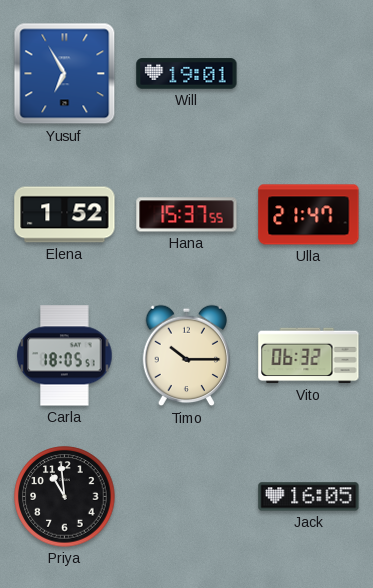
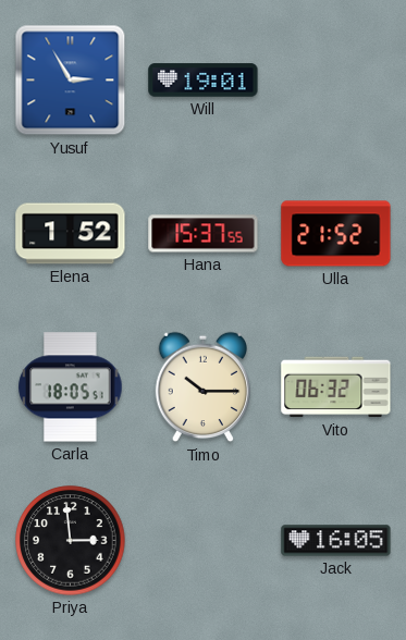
Yusuf: 6:55 -> 2:55
Ulla: 21:47 -> 21:52
Priya: 10:59 -> 2:59
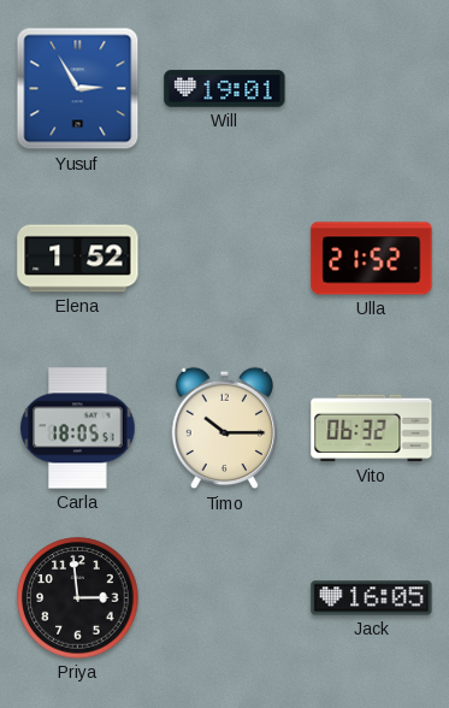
Hana: 15:37 -> none
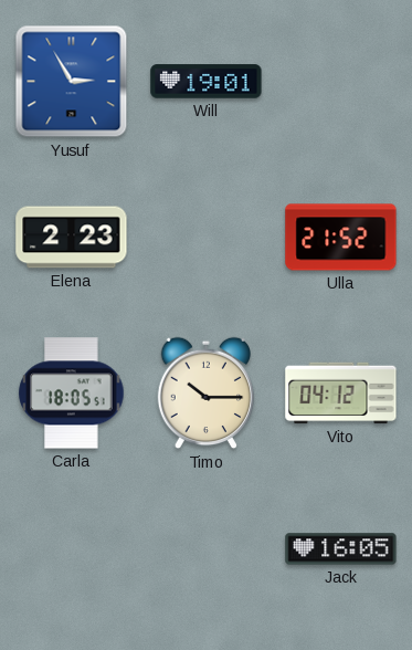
Elena: 1:52 -> 2:23
Vito: 06:32 -> 04:12
Priya: 2:59 -> none
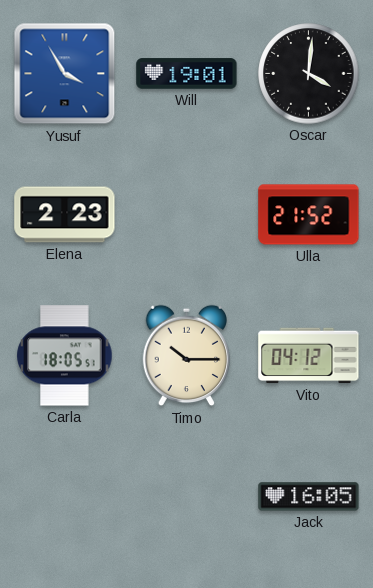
Yusuf: 2:55 -> 3:55
Oscar: none -> 4:01
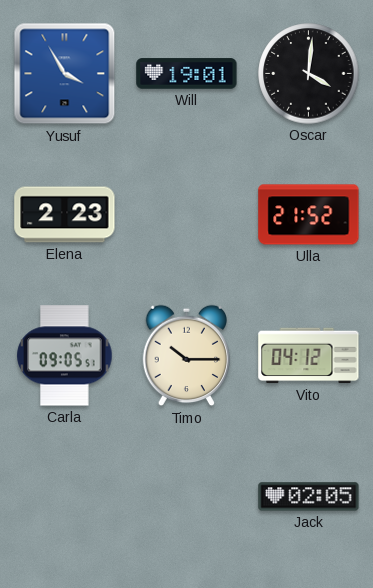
Carla: 18:05 -> 09:05
Jack: 16:05 -> 02:05
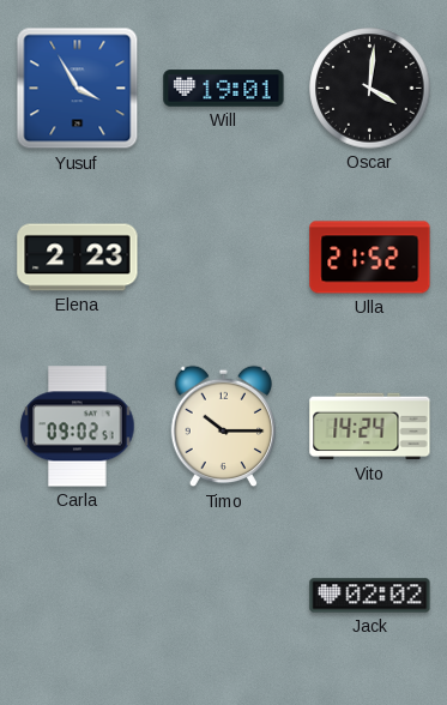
Carla: 09:05 -> 09:02
Vito: 04:12 -> 14:24
Jack: 02:05 -> 02:02
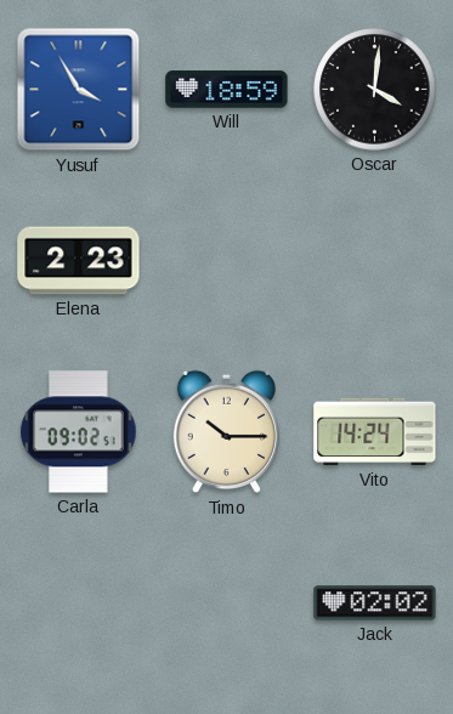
Will: 19:01 -> 18:59
Ulla: 21:52 -> none
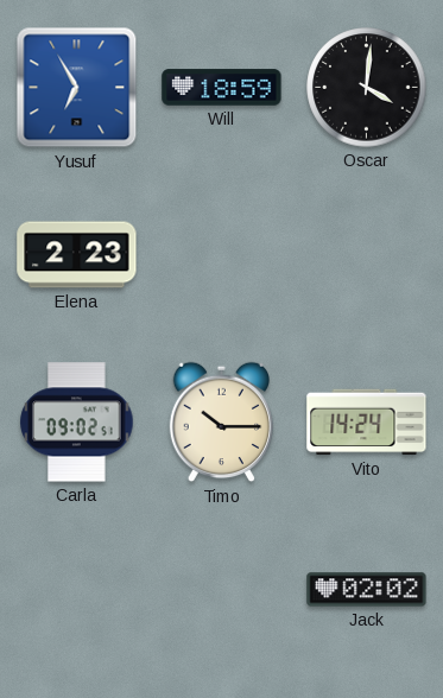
Yusuf: 3:55 -> 6:55
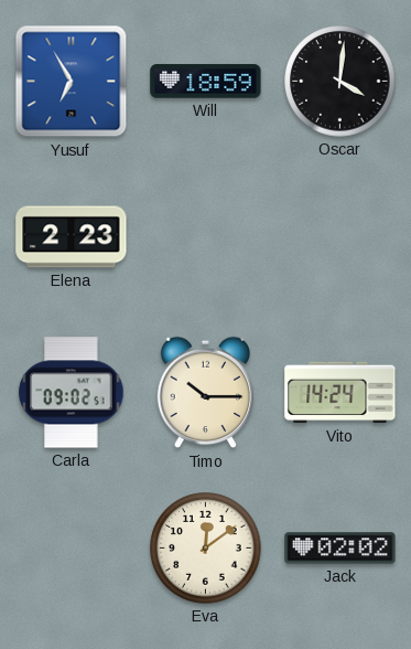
Eva: none -> 12:09
